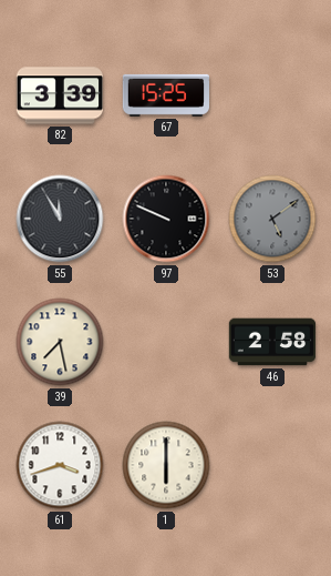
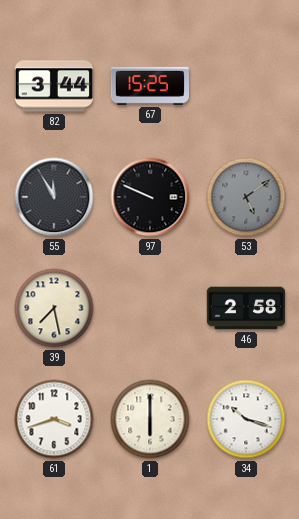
82: 3:39 -> 3:44
34: none -> 10:18
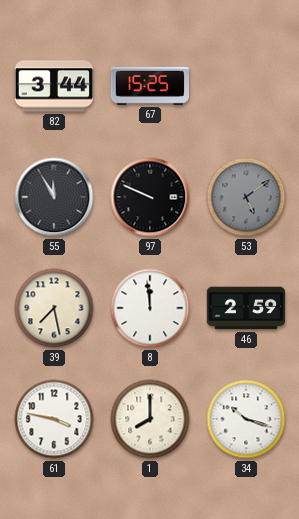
8: none -> 11:59
46: 2:58 -> 2:59
61: 3:42 -> 3:47
1: 6:00 -> 8:00
